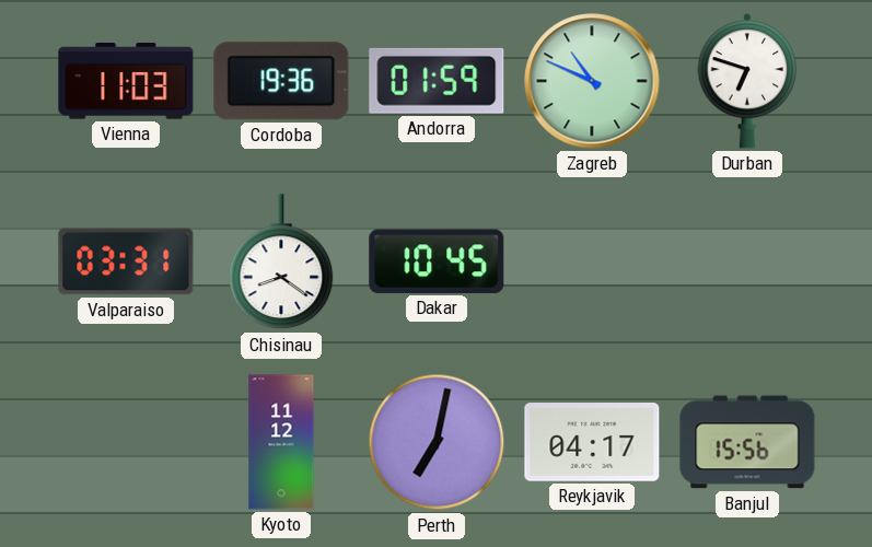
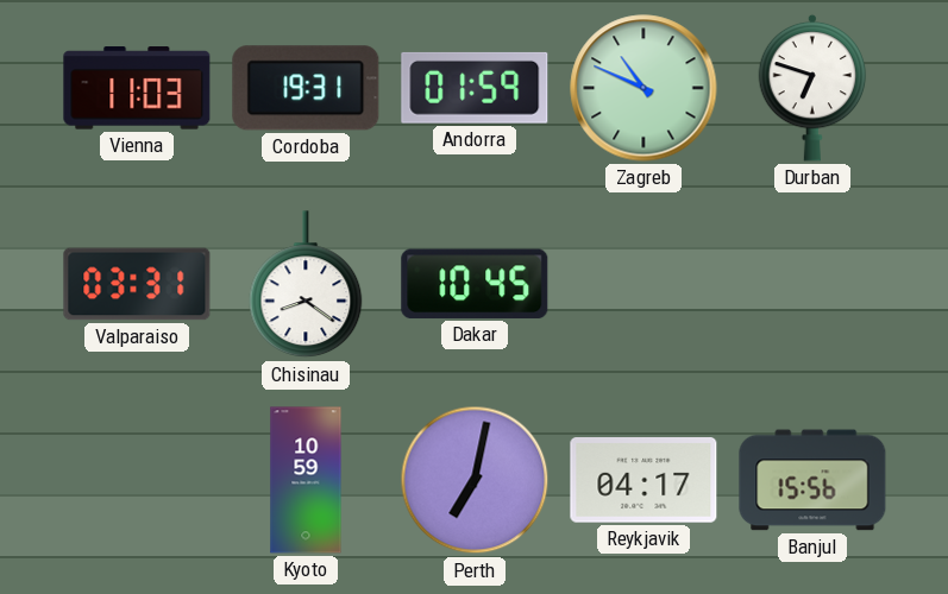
Cordoba: 19:36 -> 19:31
Kyoto: 11:12 -> 10:59
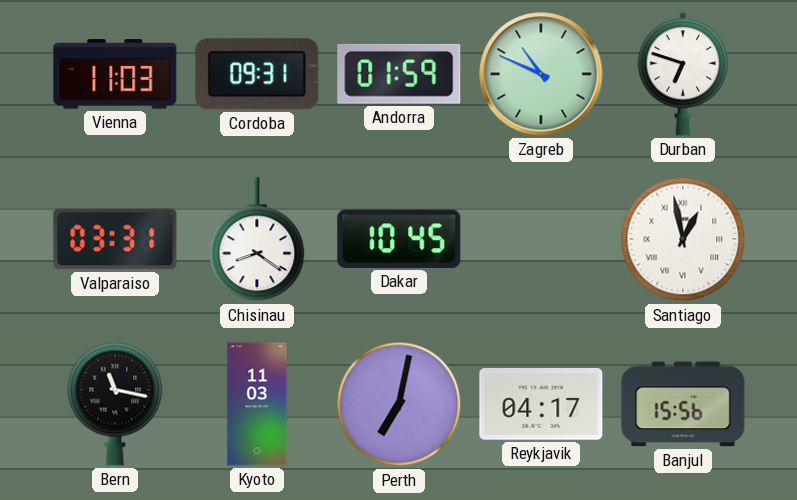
Cordoba: 19:31 -> 09:31
Santiago: none -> 12:58
Bern: none -> 11:17
Kyoto: 10:59 -> 11:03
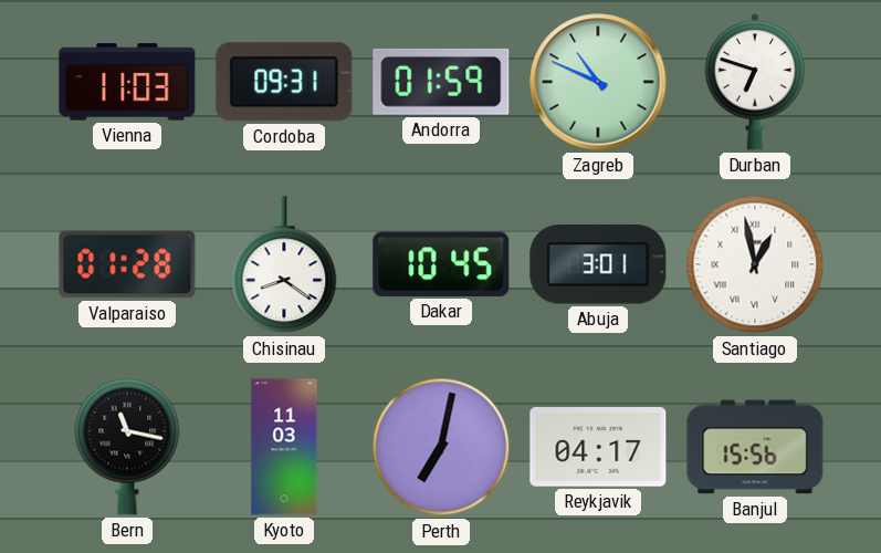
Valparaiso: 03:31 -> 01:28
Abuja: none -> 3:01
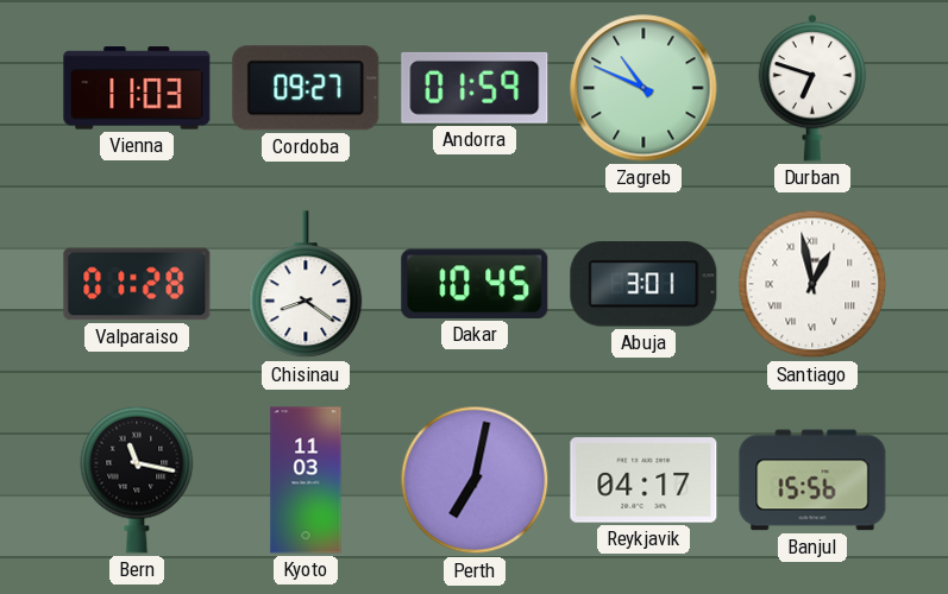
Cordoba: 09:31 -> 09:27
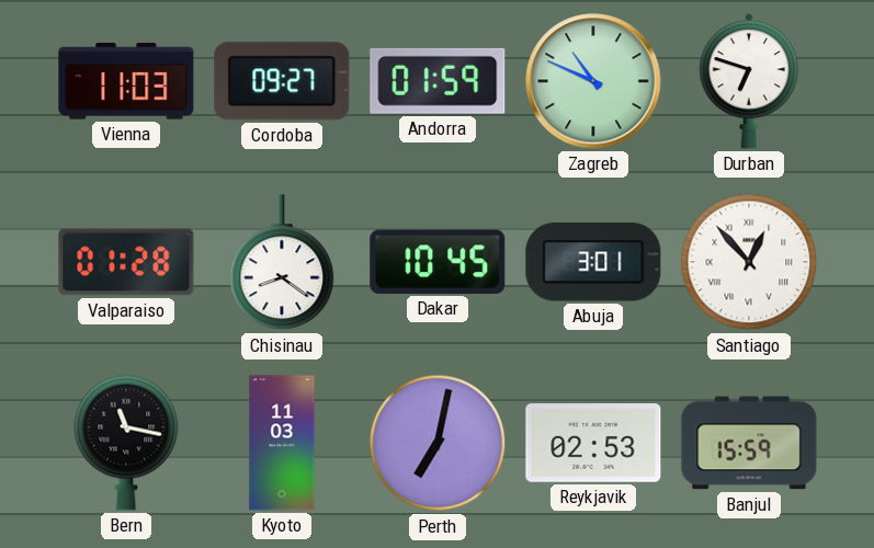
Santiago: 12:58 -> 12:53
Reykjavik: 04:17 -> 02:53
Banjul: 15:56 -> 15:59
